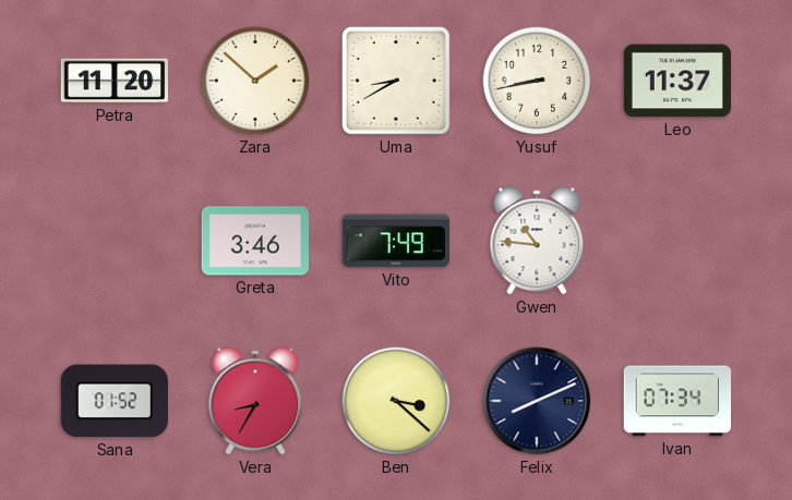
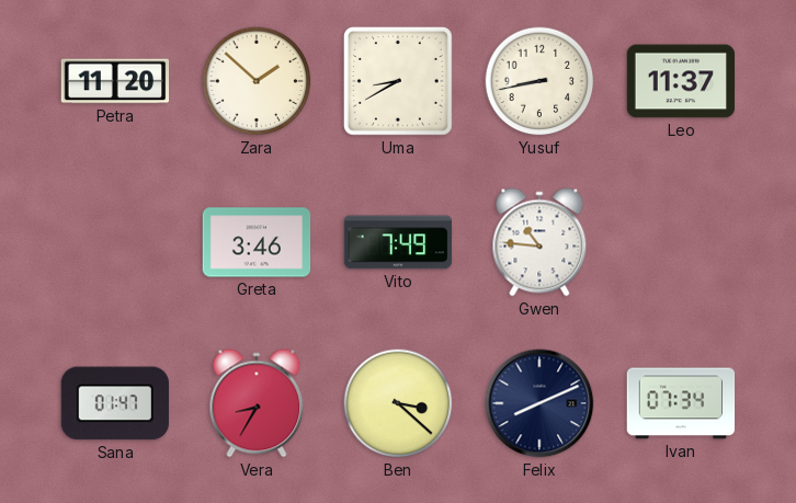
Sana: 01:52 -> 01:47
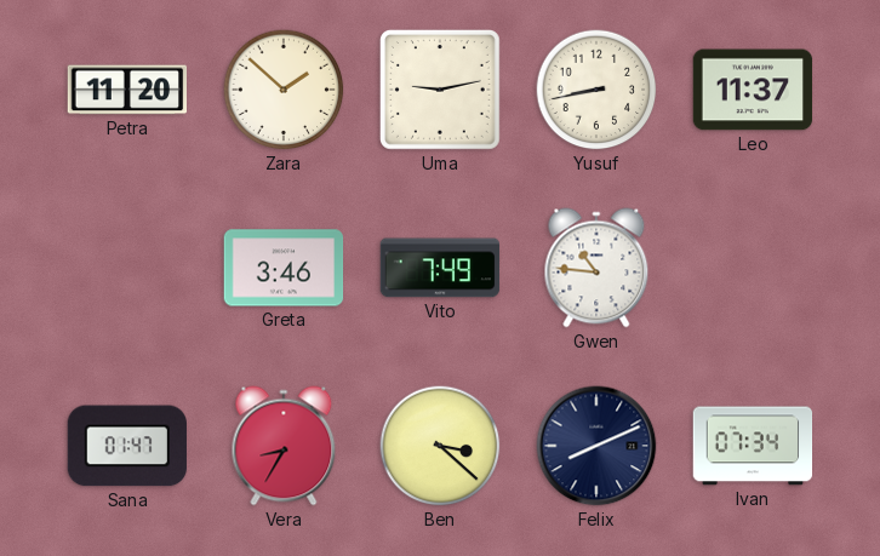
Uma: 8:40 -> 9:13
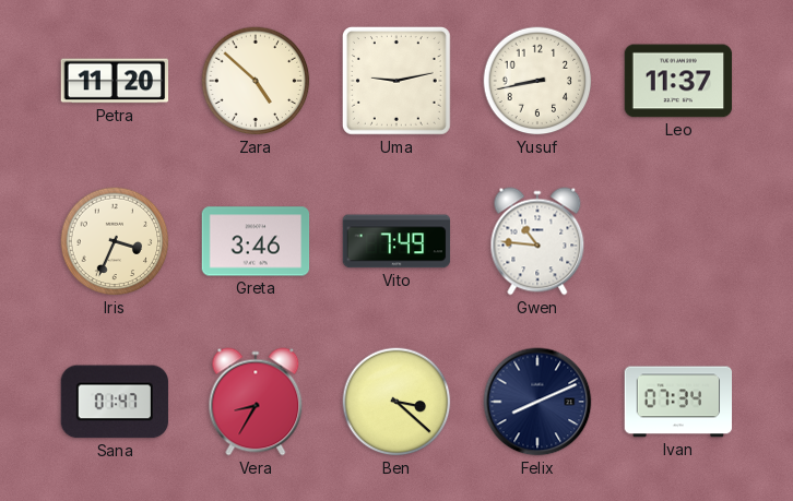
Zara: 1:52 -> 4:52
Iris: none -> 3:34
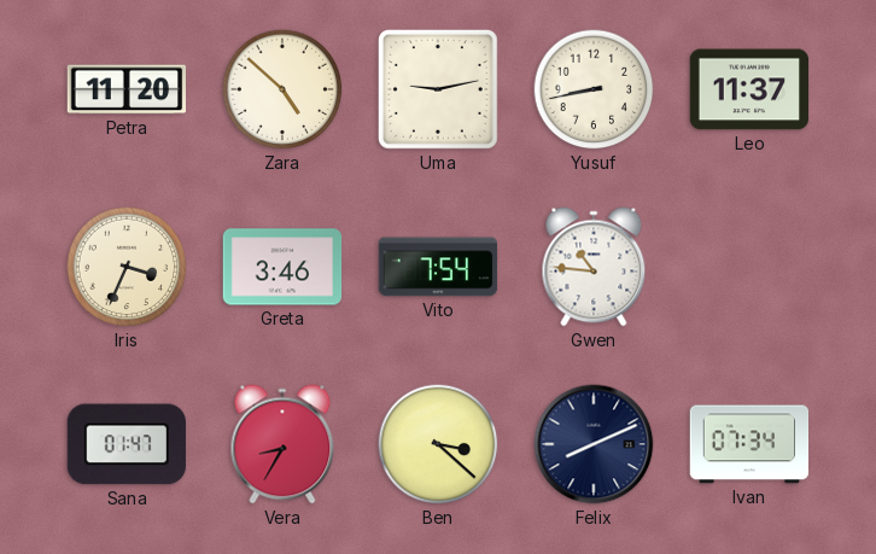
Vito: 7:49 -> 7:54
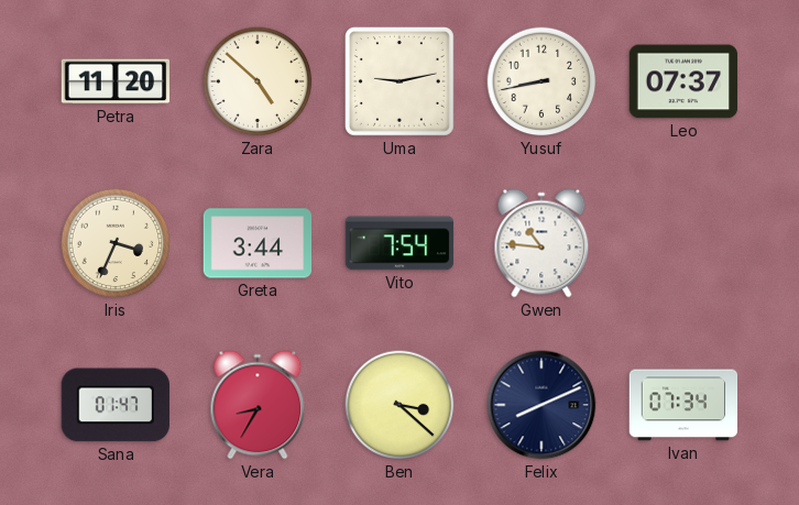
Leo: 11:37 -> 07:37
Greta: 3:46 -> 3:44
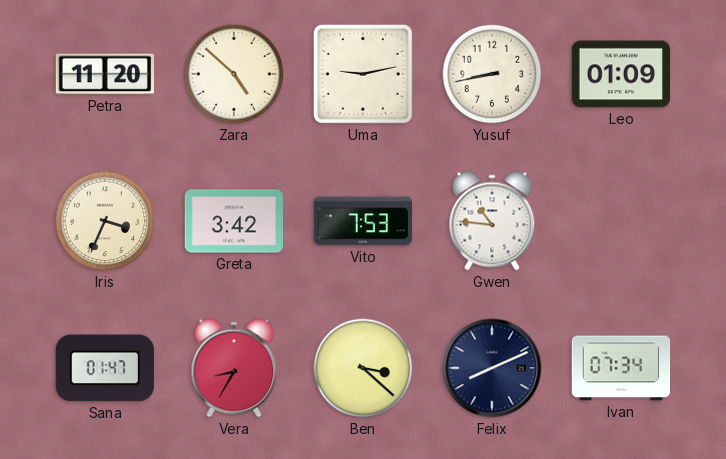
Leo: 07:37 -> 01:09
Greta: 3:44 -> 3:42
Vito: 7:54 -> 7:53
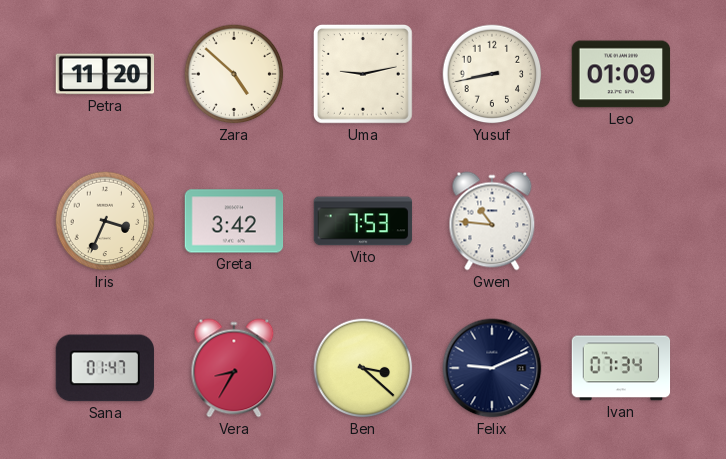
Felix: 8:11 -> 9:11
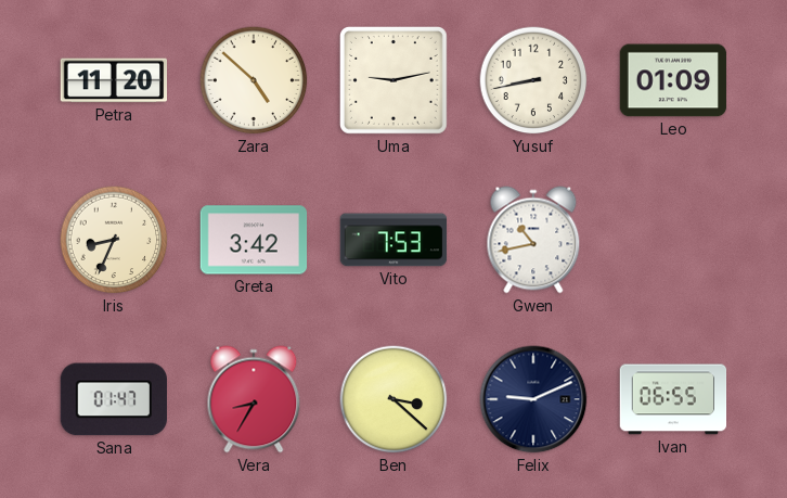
Iris: 3:34 -> 8:34
Gwen: 10:46 -> 10:43
Ivan: 07:34 -> 06:55
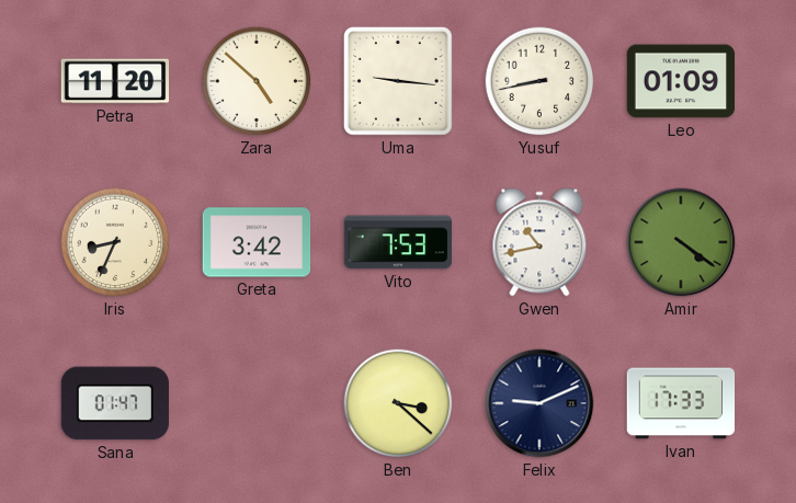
Uma: 9:13 -> 9:16
Amir: none -> 4:21
Vera: 8:35 -> none
Ivan: 06:55 -> 17:33
